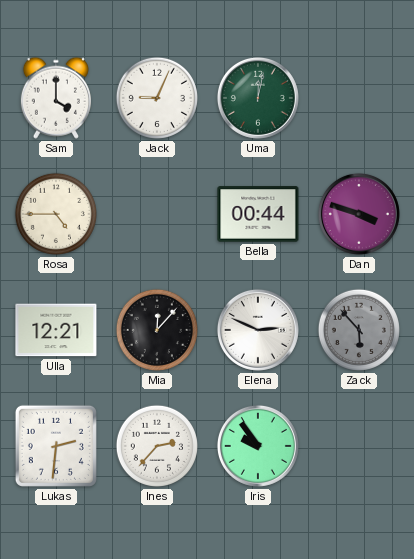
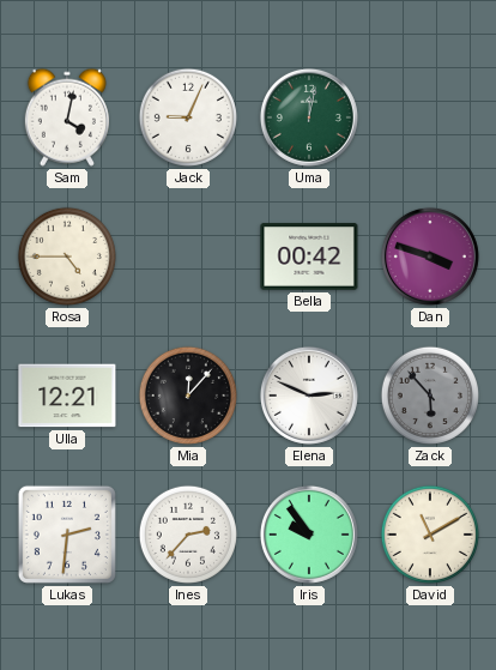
Sam: 4:00 -> 4:02
Bella: 00:44 -> 00:42
David: none -> 11:10
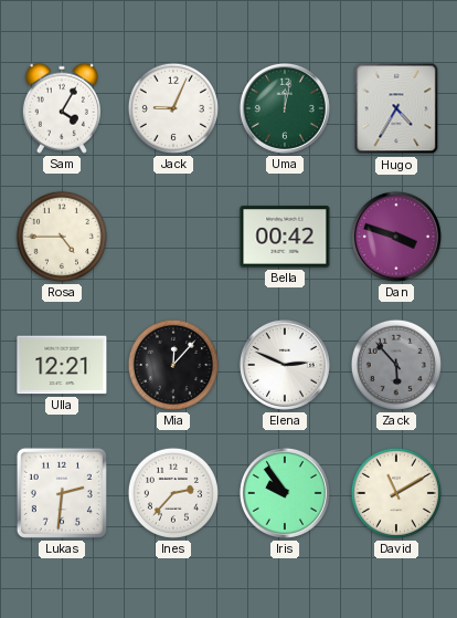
Sam: 4:02 -> 4:05
Hugo: none -> 4:35
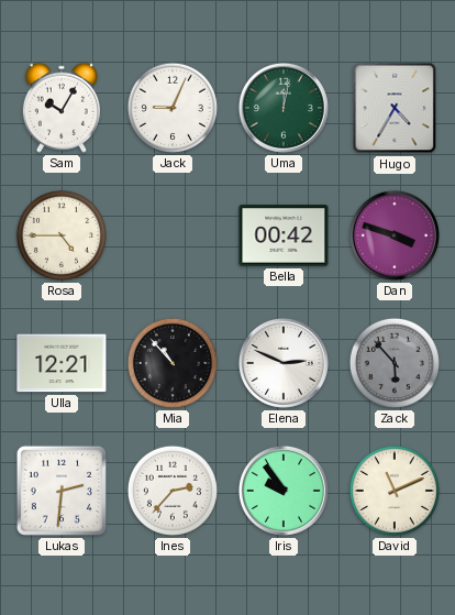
Sam: 4:05 -> 10:05
Mia: 12:07 -> 10:53
David: 11:10 -> 11:11
